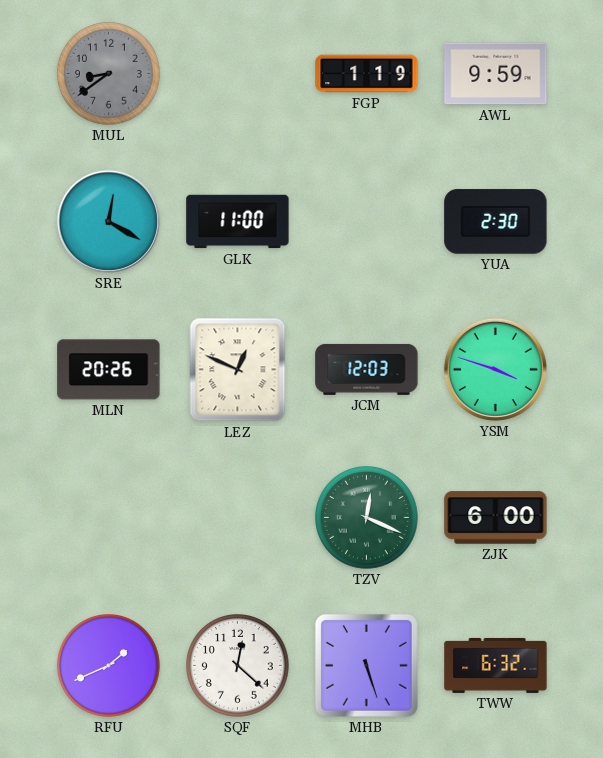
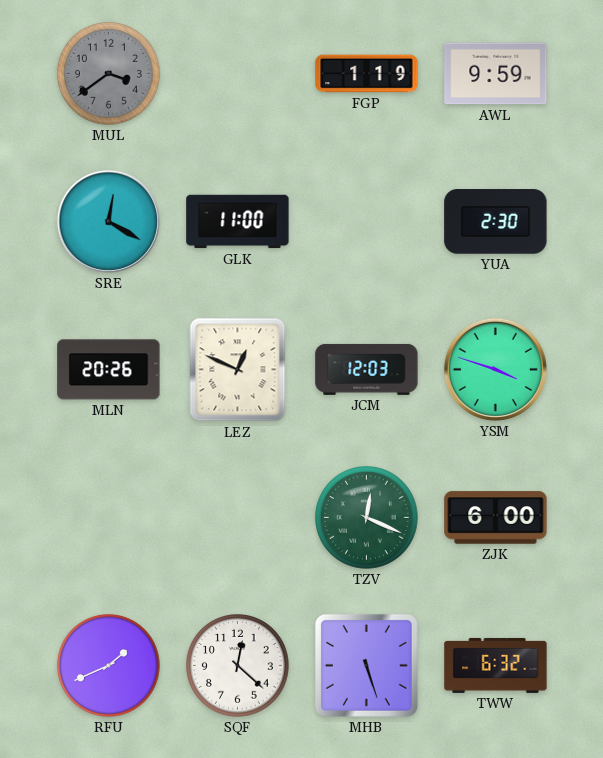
MUL: 8:39 -> 3:39
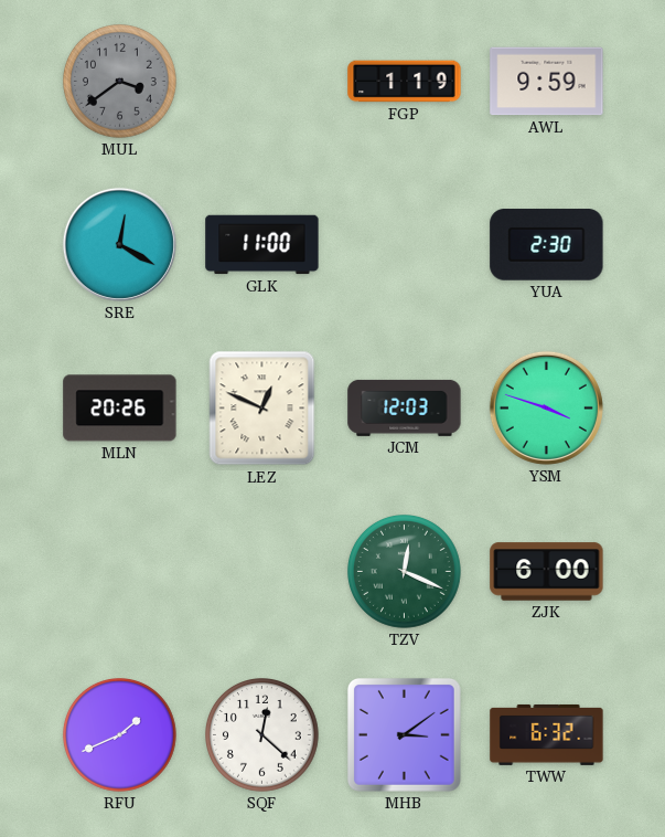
MHB: 5:27 -> 3:09
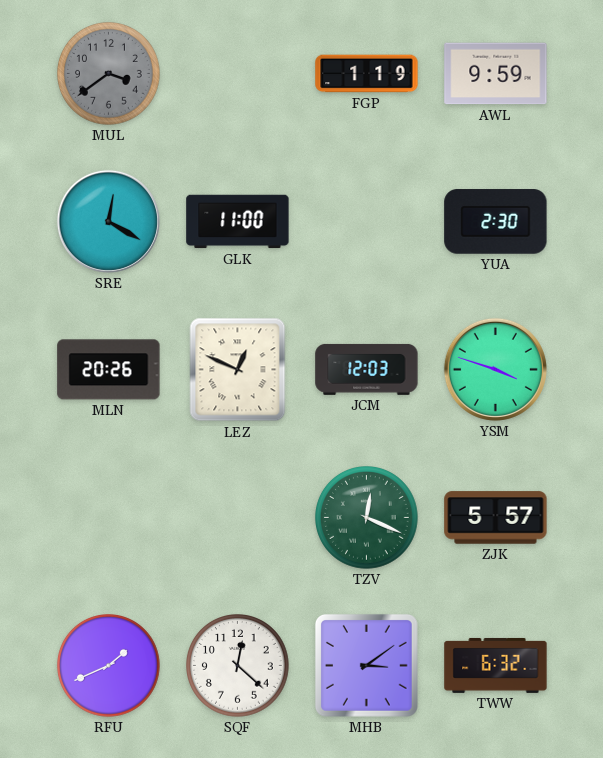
ZJK: 6:00 -> 5:57
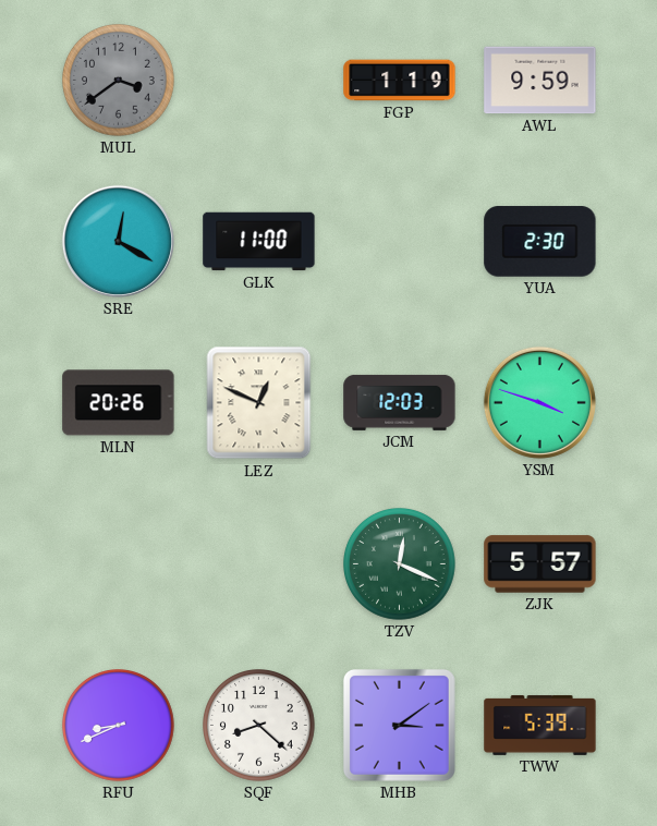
RFU: 1:41 -> 8:41
SQF: 12:22 -> 8:22
TWW: 6:32 -> 5:39
